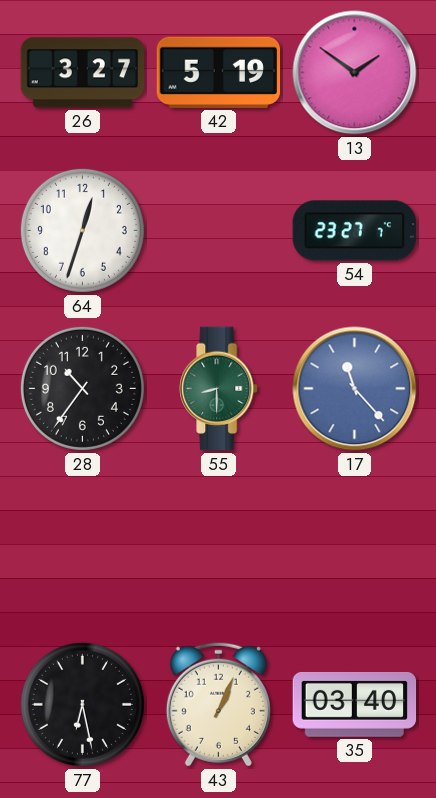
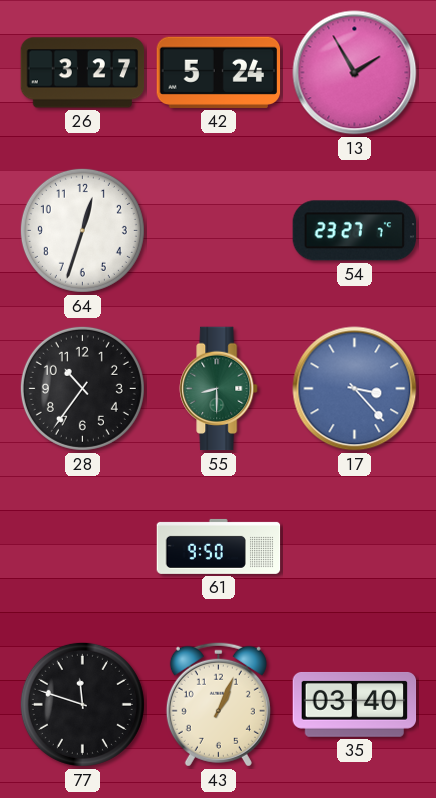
42: 5:19 -> 5:24
13: 1:51 -> 1:55
17: 11:23 -> 3:23
61: none -> 9:50
77: 6:28 -> 11:48
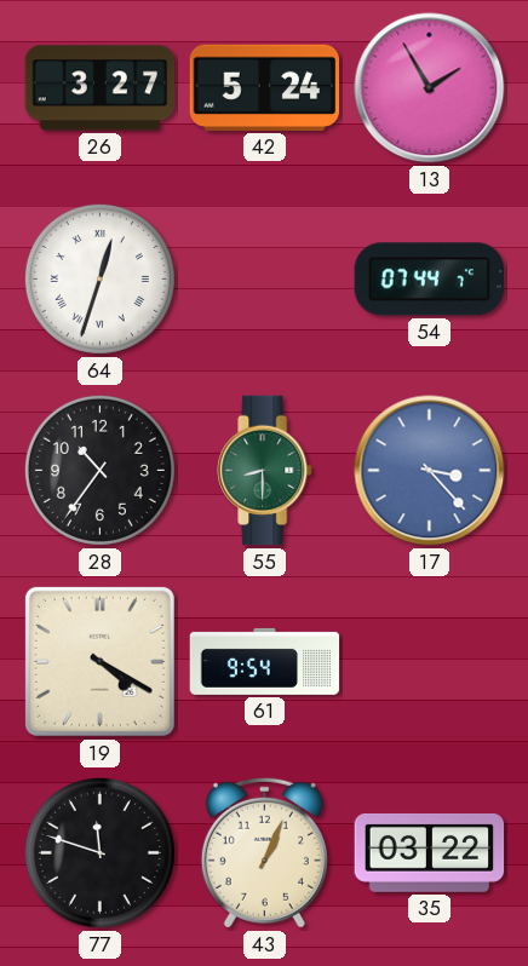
64 numerals: Arabic -> Roman
54: 23:27 -> 07:44
19: none -> 4:20
61: 9:50 -> 9:54
35: 03:40 -> 03:22
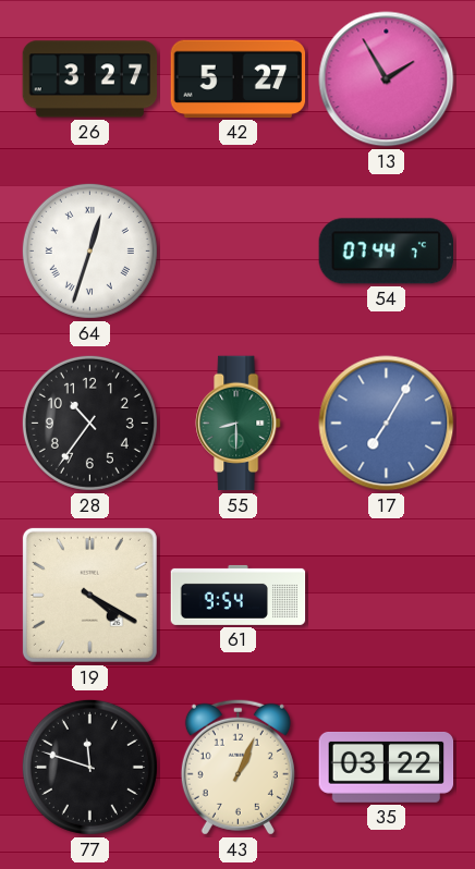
42: 5:24 -> 5:27
17: 3:23 -> 7:05
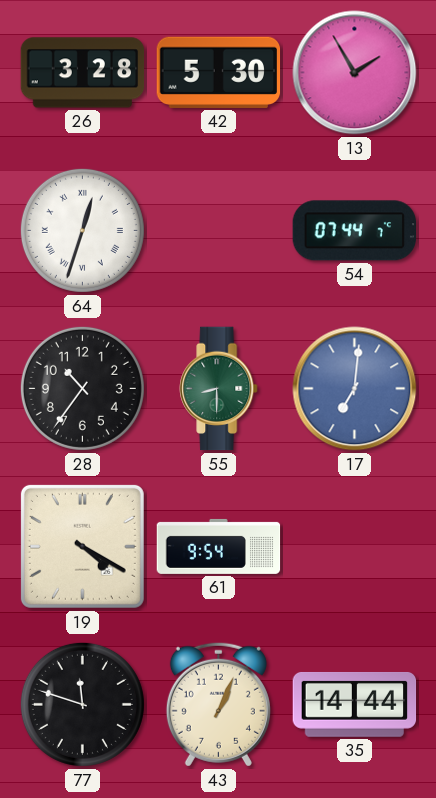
26: 3:27 -> 3:28
42: 5:27 -> 5:30
17: 7:05 -> 7:01
35: 03:22 -> 14:44
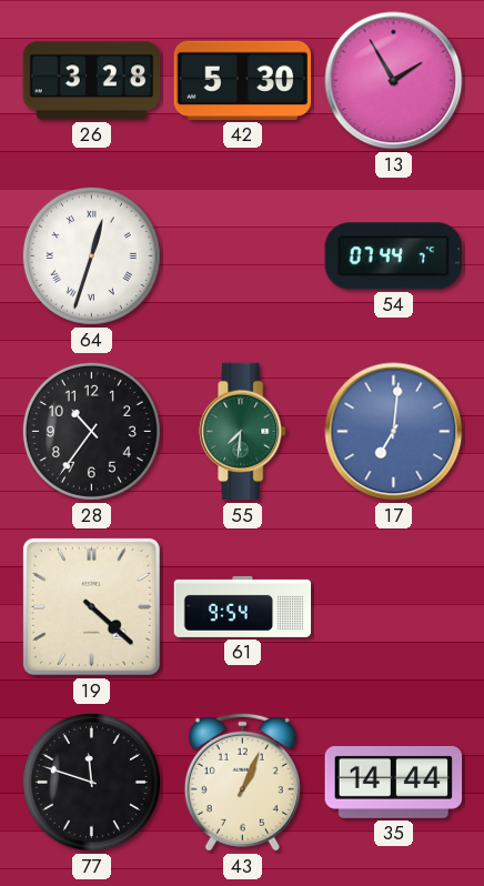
55: 8:30 -> 7:31
19: 4:20 -> 4:22
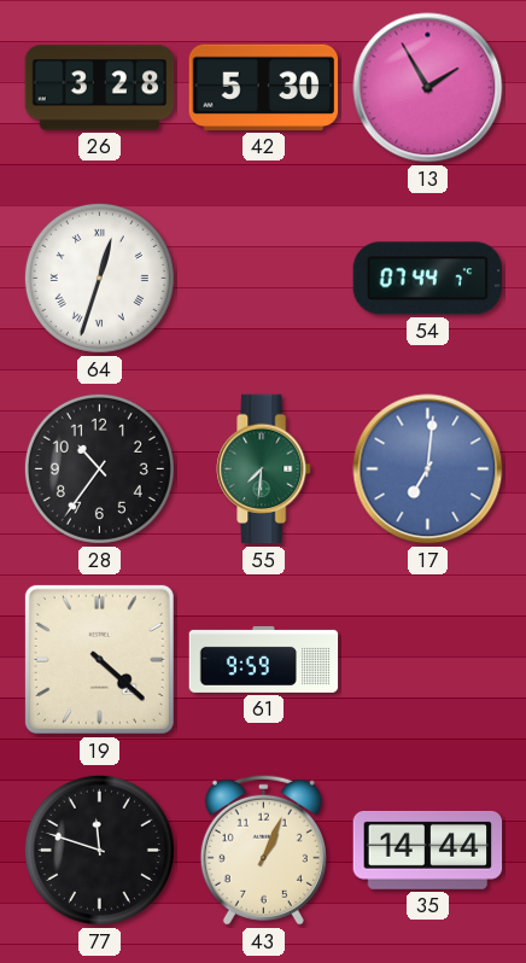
61: 9:54 -> 9:59
